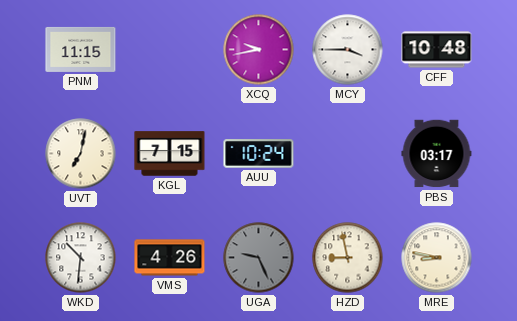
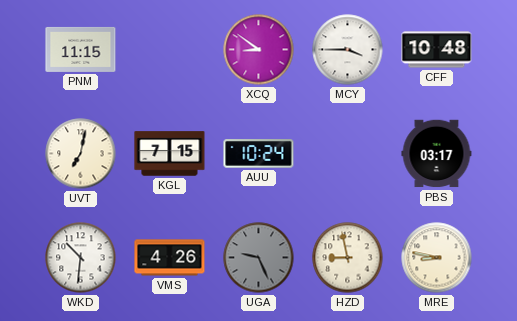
XCQ: 9:43 -> 8:51
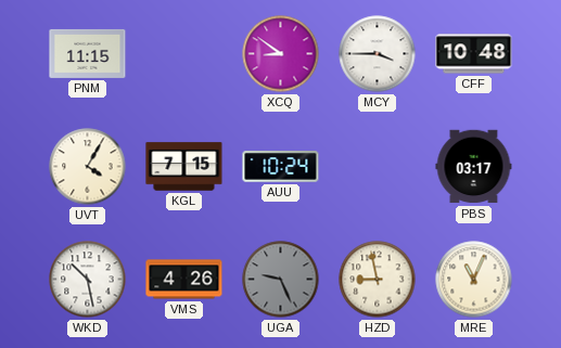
UVT: 7:02 -> 4:05
WKD: 10:31 -> 10:28
MRE: 8:47 -> 11:04
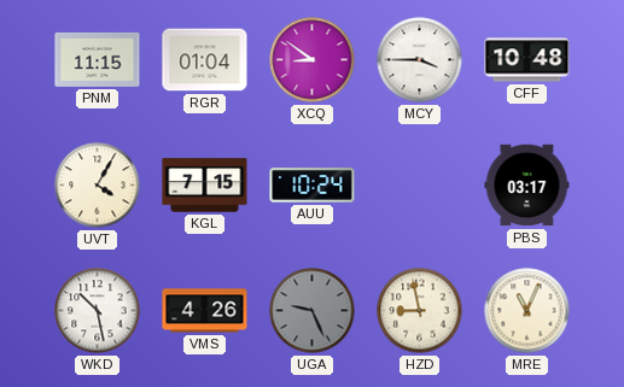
RGR: none -> 01:04
